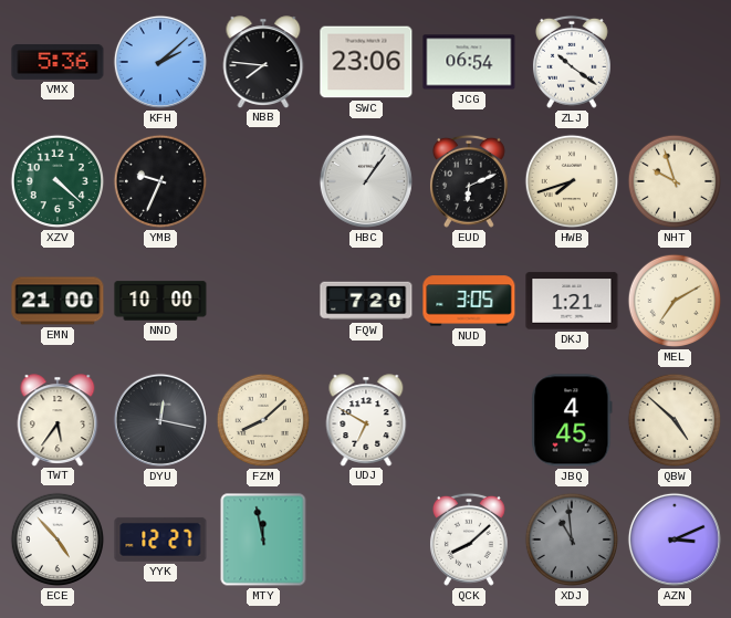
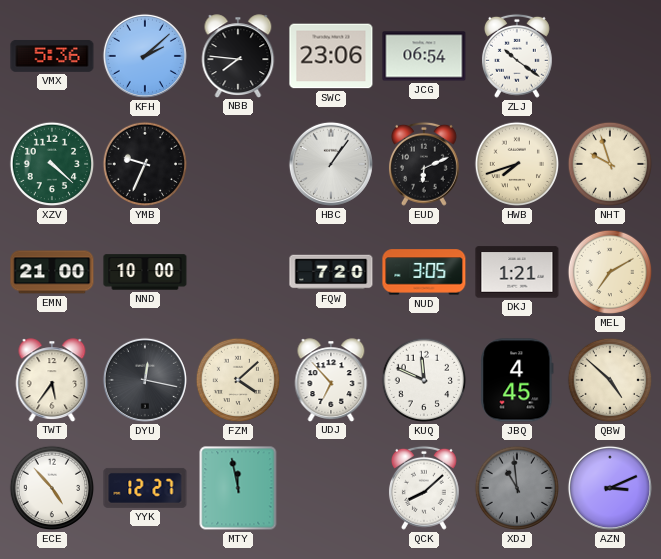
FZM: 8:08 -> 4:08
UDJ: 6:50 -> 6:53
KUQ: none -> 11:49
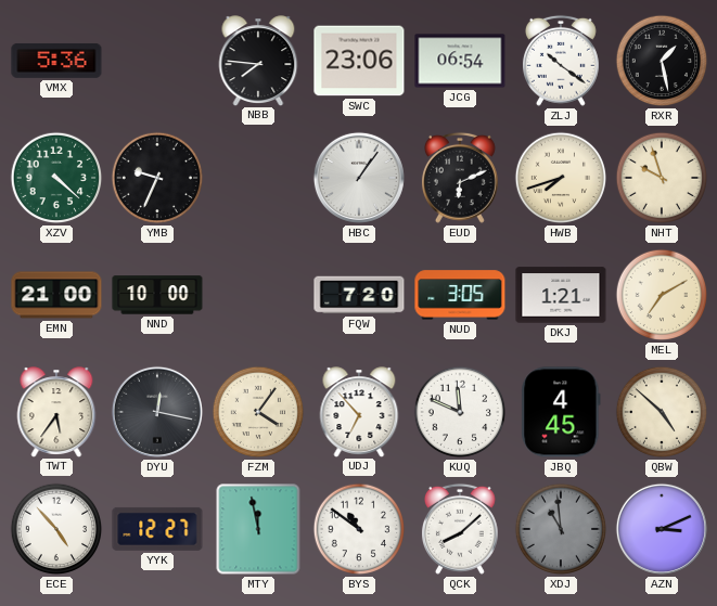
KFH: 2:08 -> none
RXR: none -> 1:28
FZM: 4:08 -> 4:06
BYS: none -> 10:51
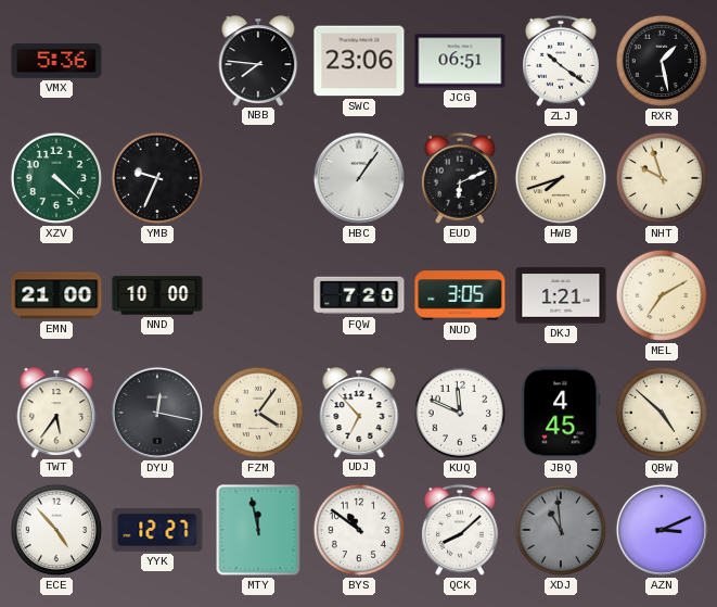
JCG: 06:54 -> 06:51
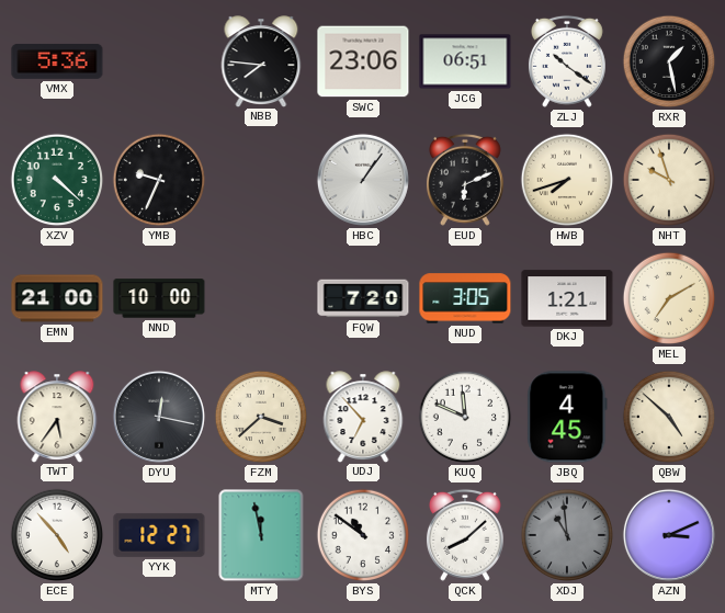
FZM: 4:06 -> 3:38
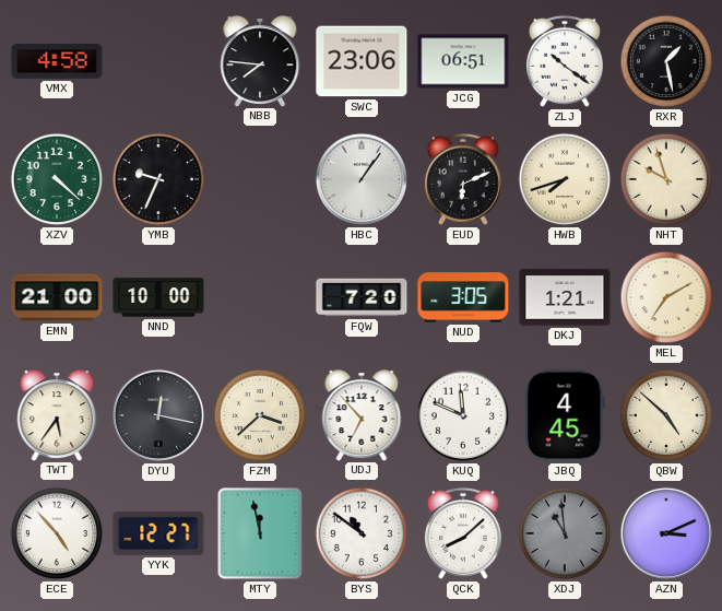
VMX: 5:36 -> 4:58
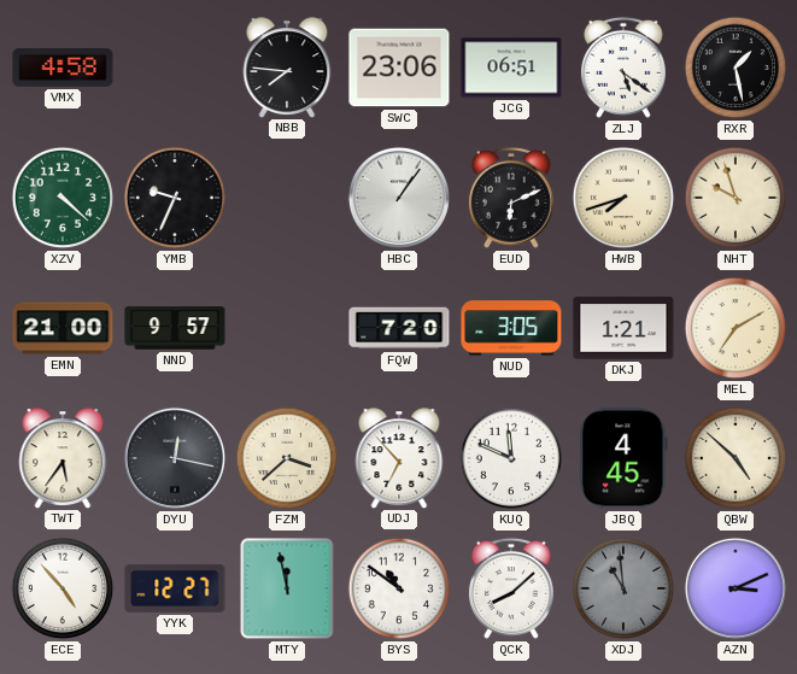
ZLJ: 10:21 -> 5:21
NND: 10:00 -> 9:57
